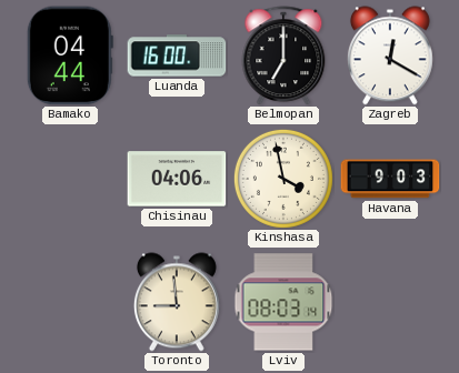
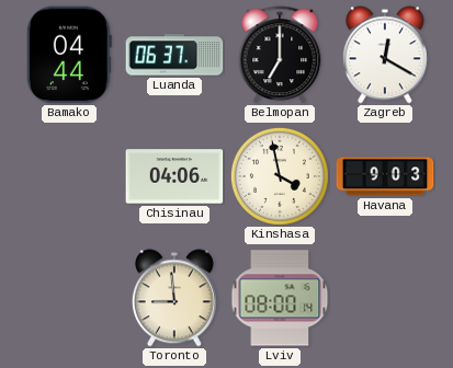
Luanda: 16:00 -> 06:37
Lviv: 08:03 -> 08:00
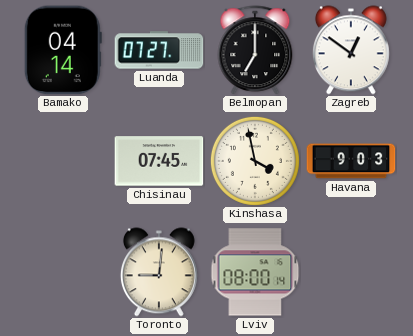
Bamako: 04:44 -> 04:14
Luanda: 06:37 -> 07:27
Zagreb: 12:20 -> 12:51
Chisinau: 04:06 -> 07:45
Toronto: 8:59 -> 9:01
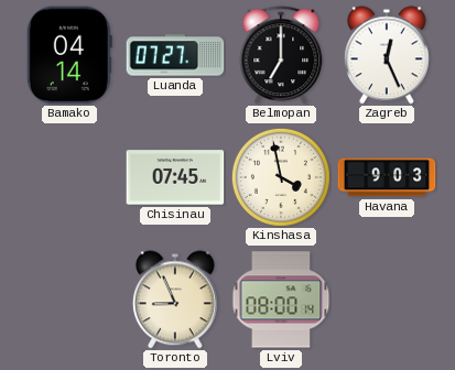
Zagreb: 12:51 -> 12:26
Toronto: 9:01 -> 8:56
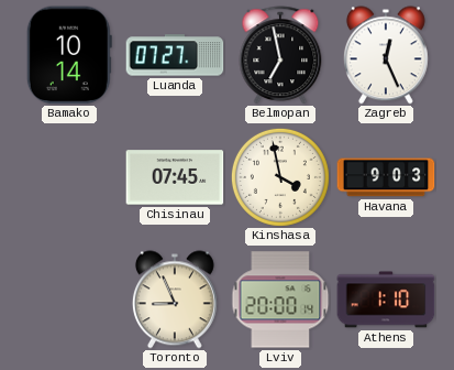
Bamako: 04:14 -> 10:14
Belmopan: 7:00 -> 6:58
Lviv: 08:00 -> 20:00
Athens: none -> 1:10
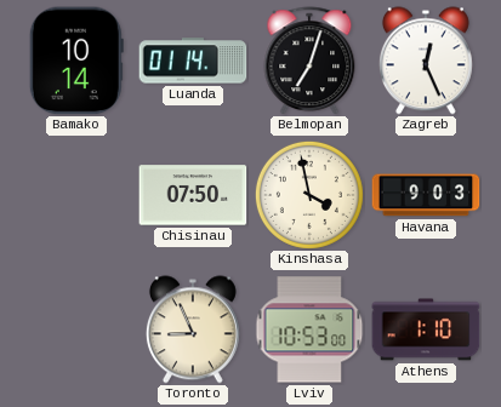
Luanda: 07:27 -> 01:14
Belmopan: 6:58 -> 7:03
Chisinau: 07:45 -> 07:50
Lviv: 20:00 -> 10:53
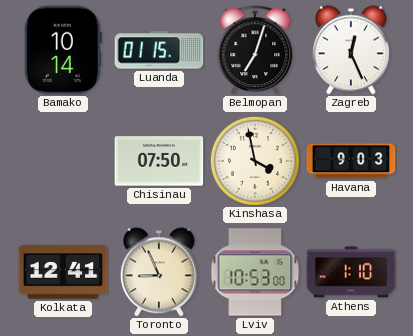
Luanda: 01:14 -> 01:15
Kolkata: none -> 12:41
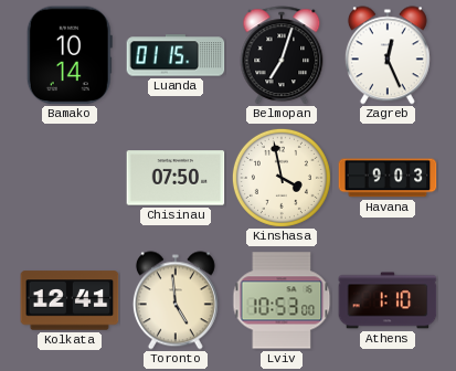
Toronto: 8:56 -> 4:59
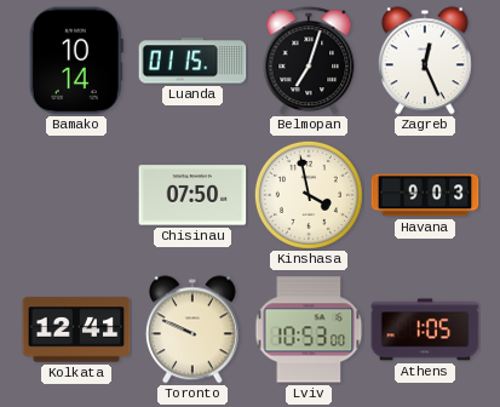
Toronto: 4:59 -> 9:49
Athens: 1:10 -> 1:05
